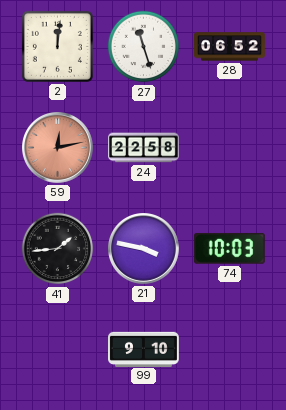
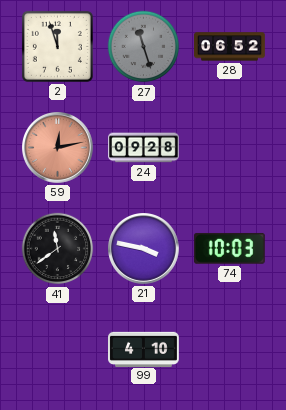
2: 12:01 -> 11:57
27 dial: white -> grey
24: 22:58 -> 09:28
41: 1:44 -> 11:39
99: 9:10 -> 4:10
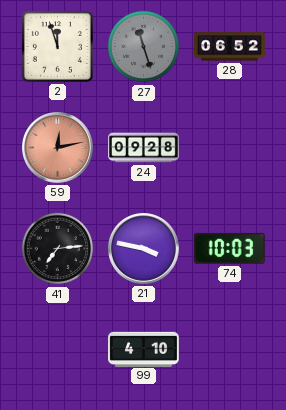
41: 11:39 -> 7:14
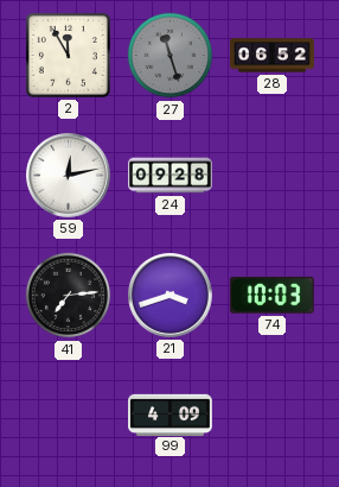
2: 11:57 -> 11:55
59 dial: salmon -> white
21: 3:47 -> 3:42
99: 4:10 -> 4:09
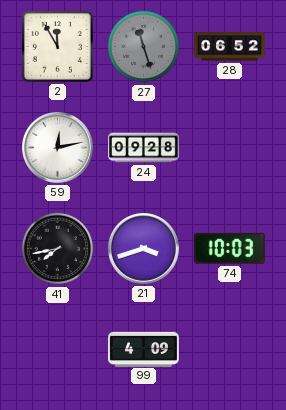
41: 7:14 -> 7:43
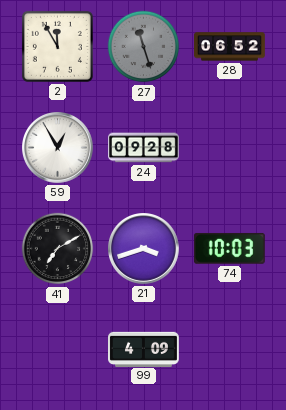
59: 12:13 -> 12:55
41: 7:43 -> 7:10
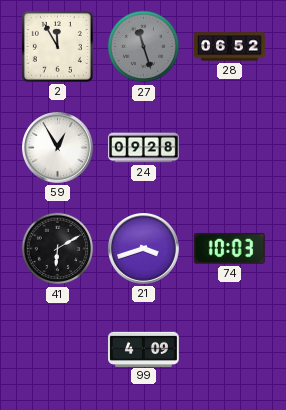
41: 7:10 -> 6:10
